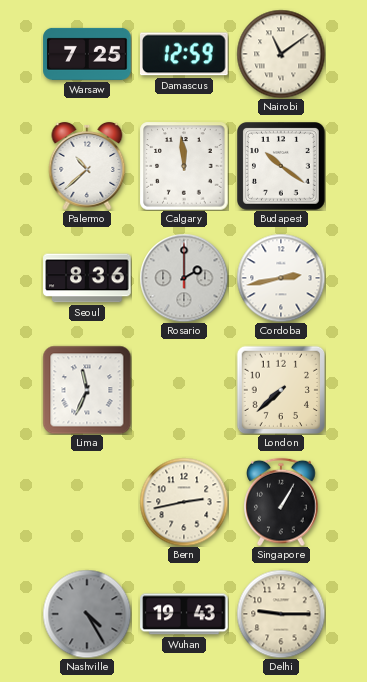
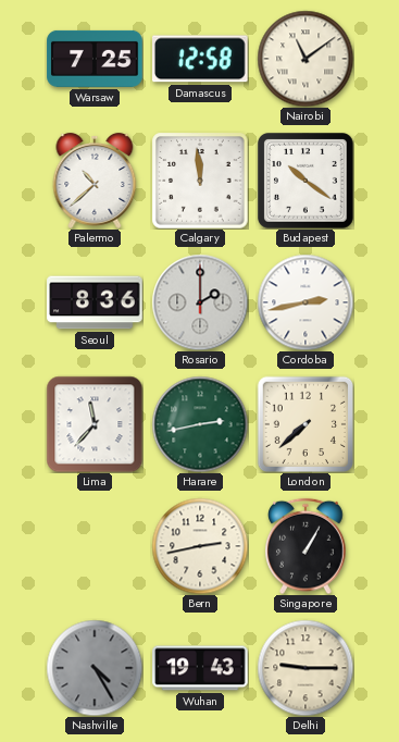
Damascus: 12:59 -> 12:58
Lima: 11:34 -> 11:37
Harare: none -> 2:43
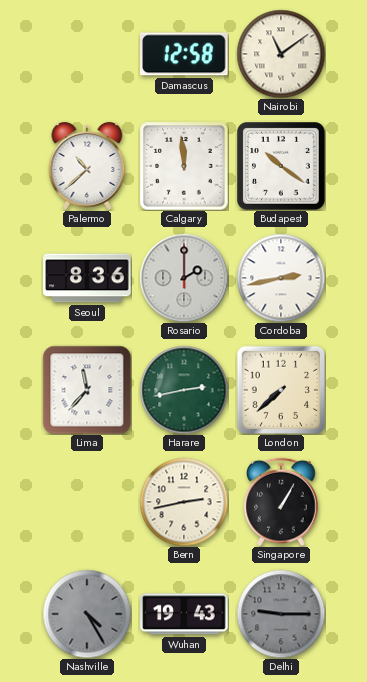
Warsaw: 7:25 -> none
Delhi dial: cream -> grey
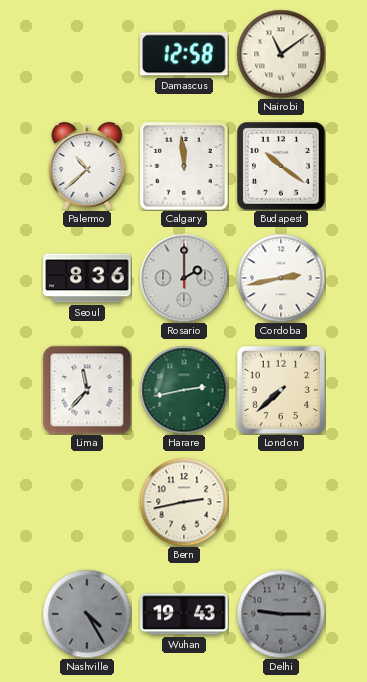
Singapore: 1:05 -> none
